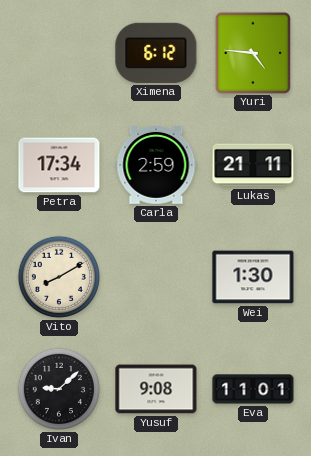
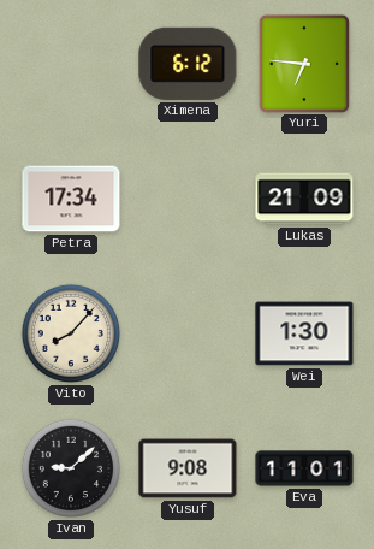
Yuri: 4:46 -> 6:46
Carla: 2:59 -> none
Lukas: 21:11 -> 21:09
Vito: 8:10 -> 8:07
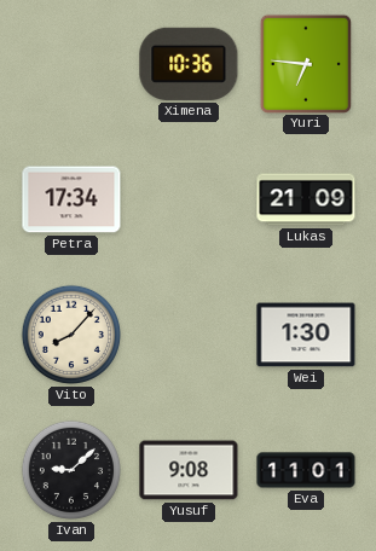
Ximena: 6:12 -> 10:36
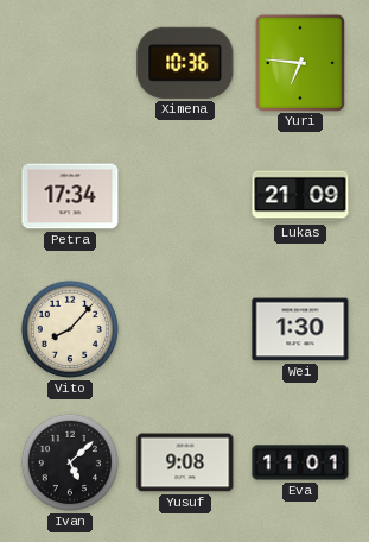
Ivan: 9:08 -> 5:08
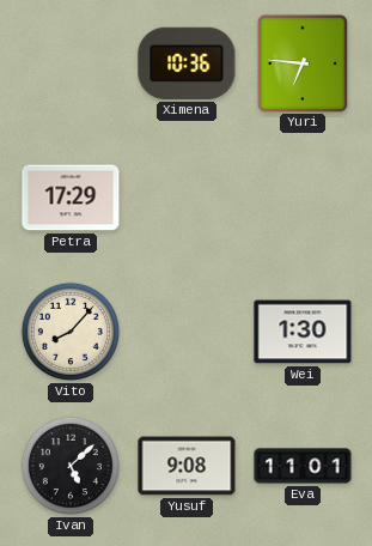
Petra: 17:34 -> 17:29
Lukas: 21:09 -> none
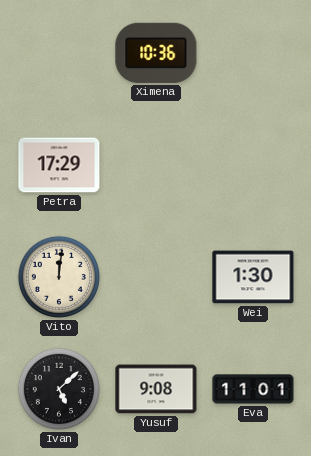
Yuri: 6:46 -> none
Vito: 8:07 -> 12:01
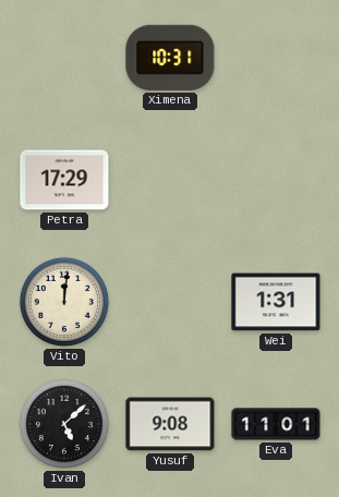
Ximena: 10:36 -> 10:31
Wei: 1:30 -> 1:31
